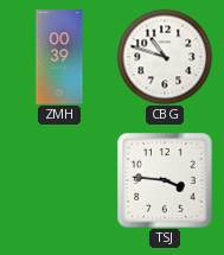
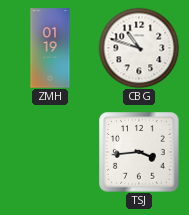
ZMH: 00:39 -> 01:19
TSJ: 3:46 -> 3:44
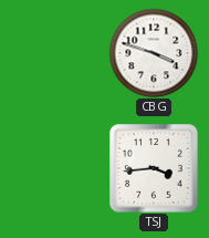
ZMH: 01:19 -> none
CBG: 10:48 -> 3:48
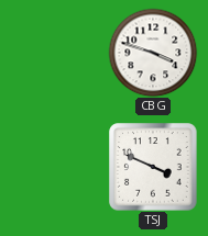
TSJ: 3:44 -> 3:49
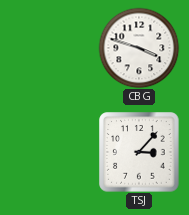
TSJ: 3:49 -> 3:07
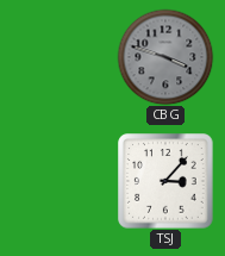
CBG dial: white -> grey
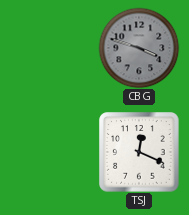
TSJ: 3:07 -> 12:19
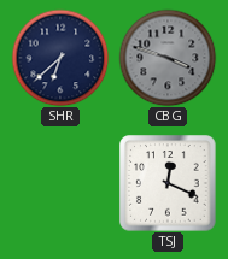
SHR: none -> 6:38
